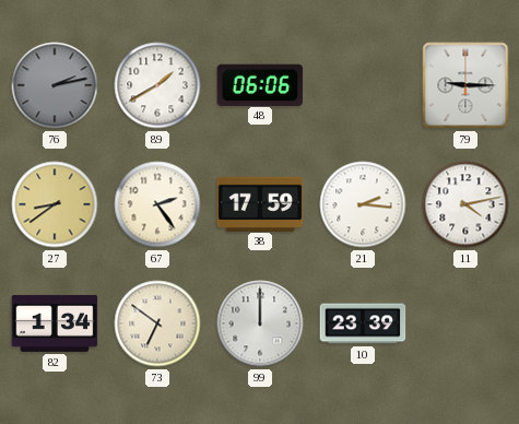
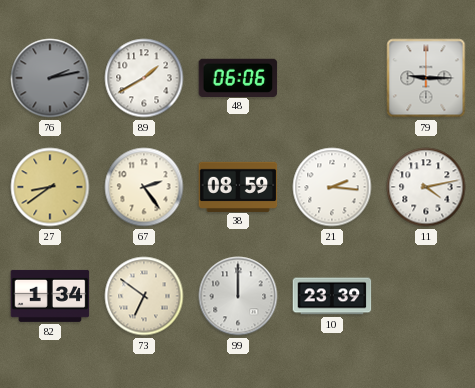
38: 17:59 -> 08:59
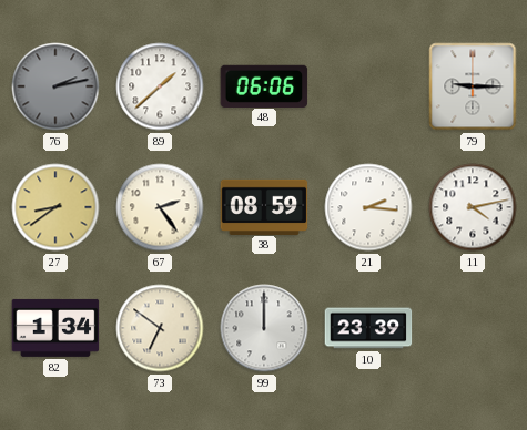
89: 1:40 -> 1:38
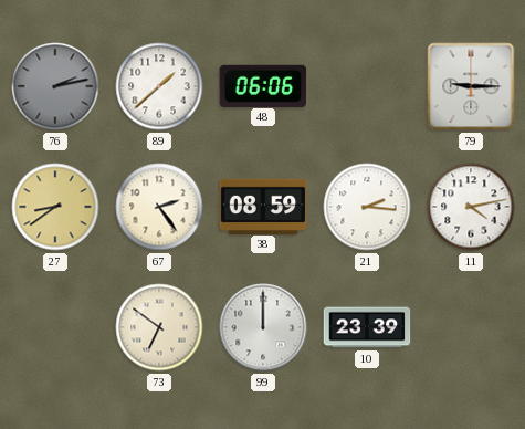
82: 1:34 -> none
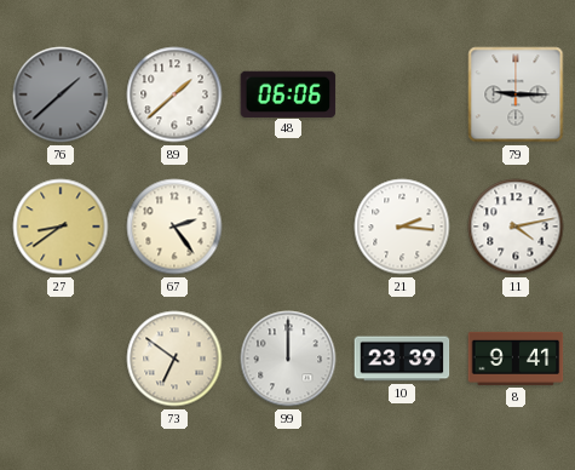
76: 2:13 -> 1:38
38: 08:59 -> none
8: none -> 9:41
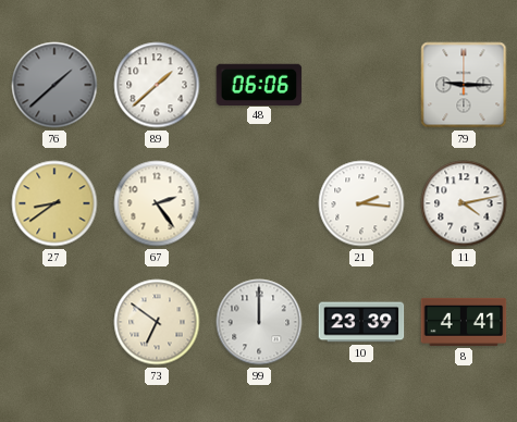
8: 9:41 -> 4:41
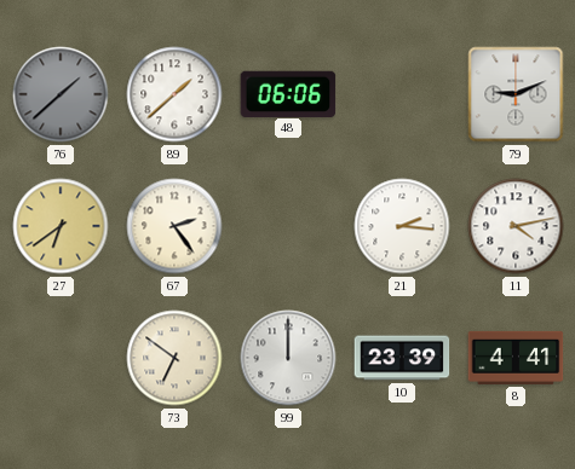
79: 9:15 -> 9:11
27: 8:39 -> 6:39
